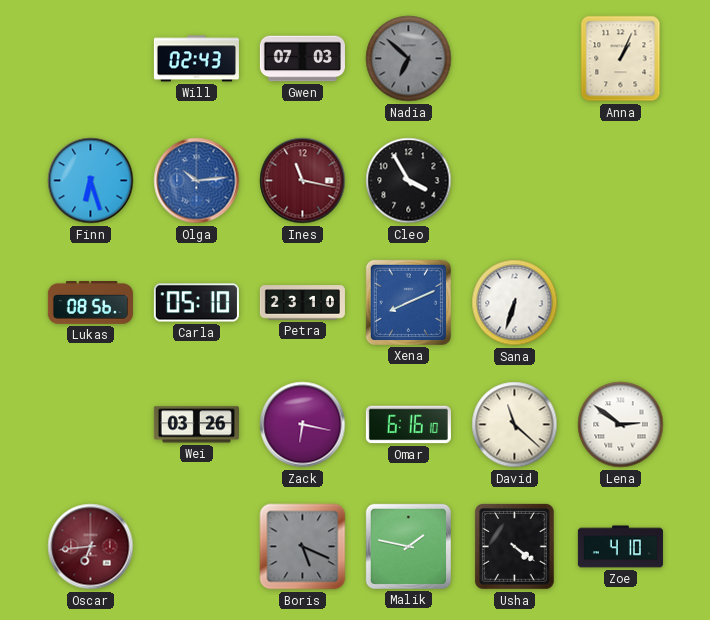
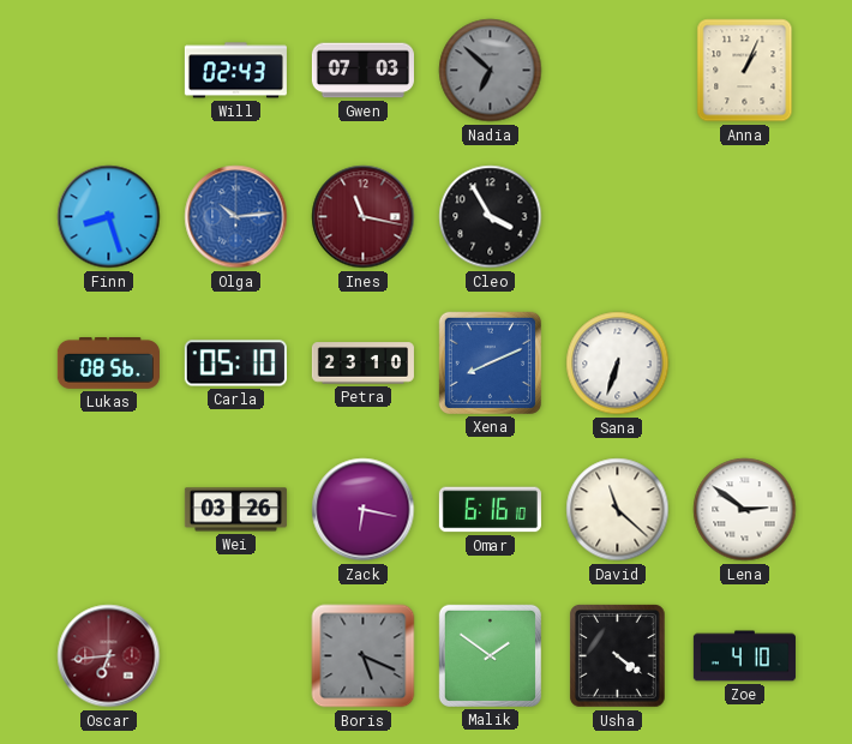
Finn: 6:27 -> 8:27
Malik: 1:47 -> 1:51
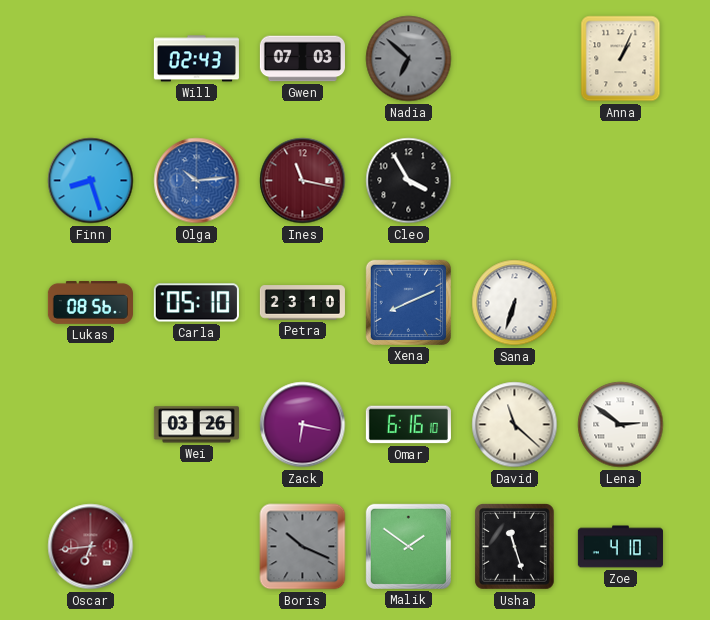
Boris: 5:19 -> 10:19
Usha: 4:21 -> 11:27
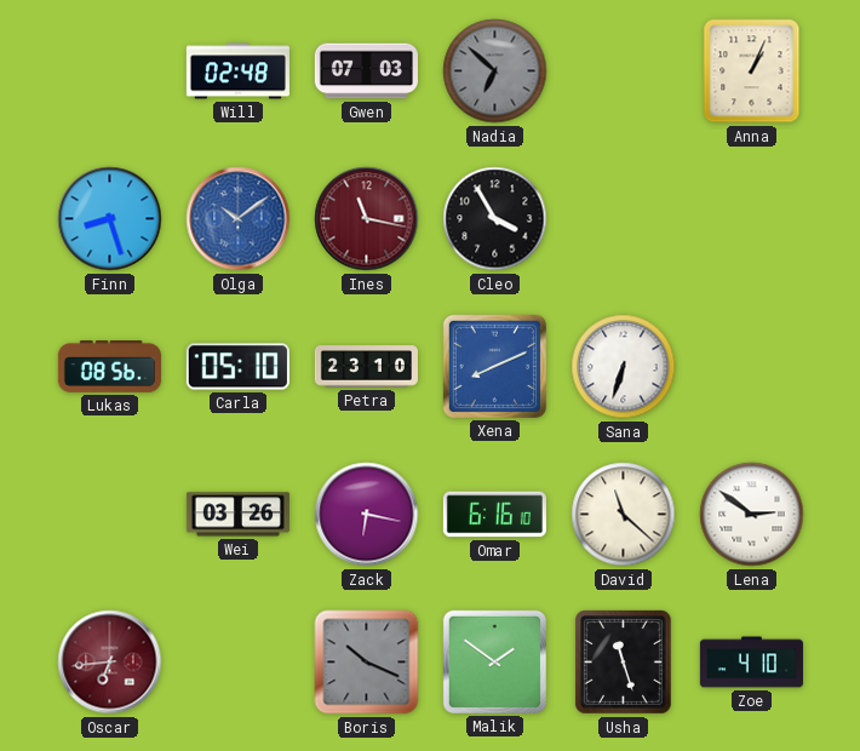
Will: 02:43 -> 02:48
Olga: 10:14 -> 10:09
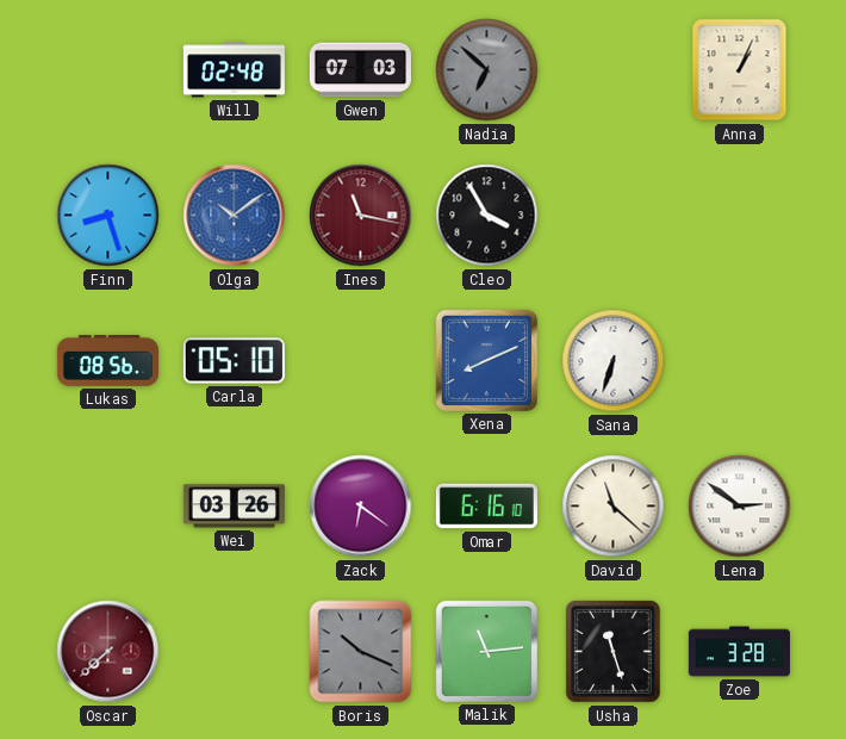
Petra: 23:10 -> none
Zack: 6:17 -> 6:21
Oscar: 6:44 -> 7:38
Malik: 1:51 -> 11:14
Zoe: 4:10 -> 3:28
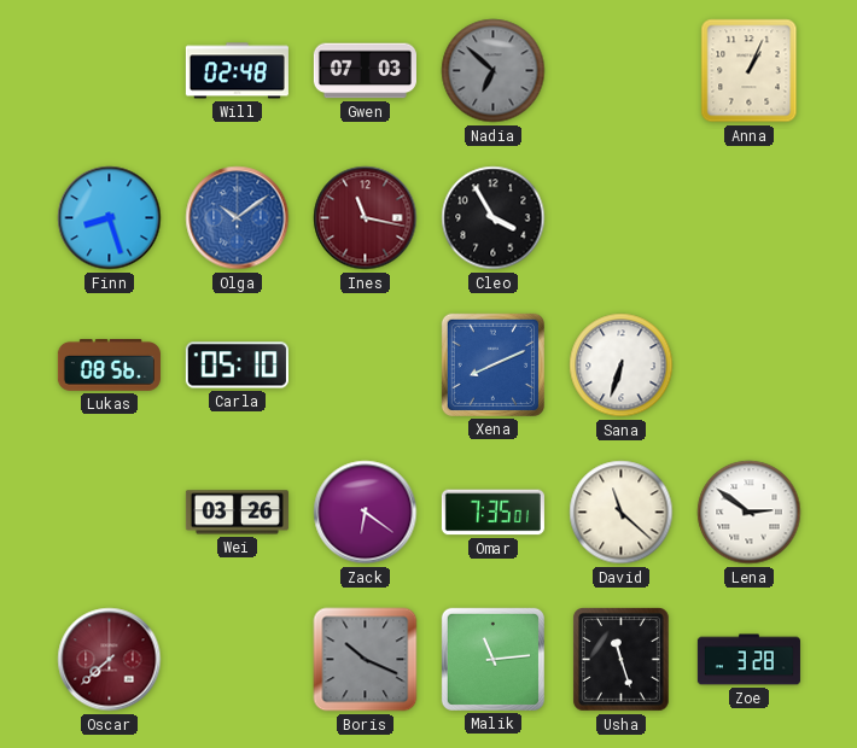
Omar: 6:16 -> 7:35
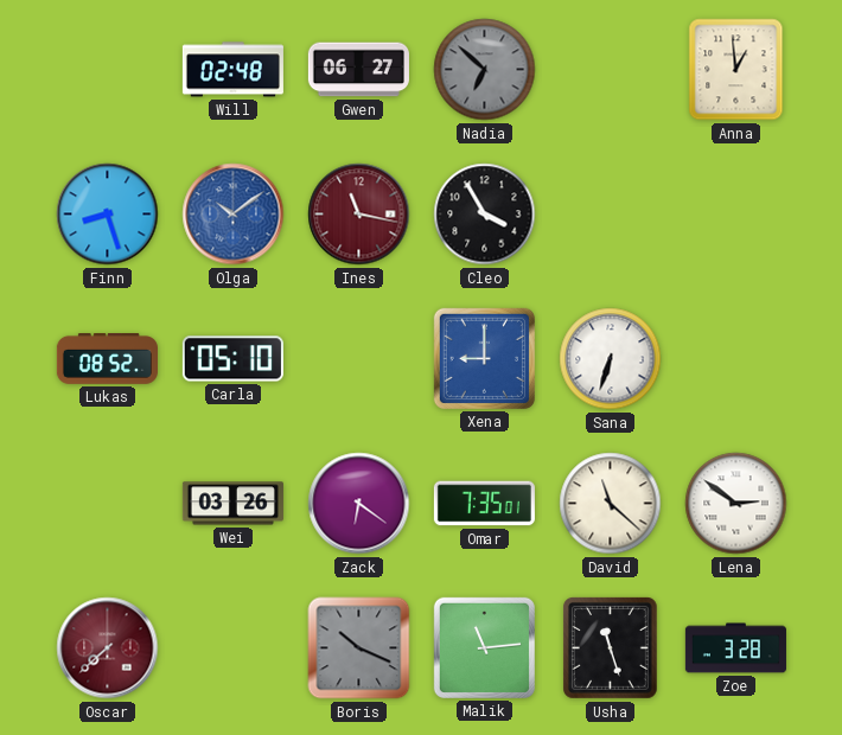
Gwen: 07:03 -> 06:27
Anna: 1:04 -> 12:59
Lukas: 08:56 -> 08:52
Xena: 8:11 -> 9:00
